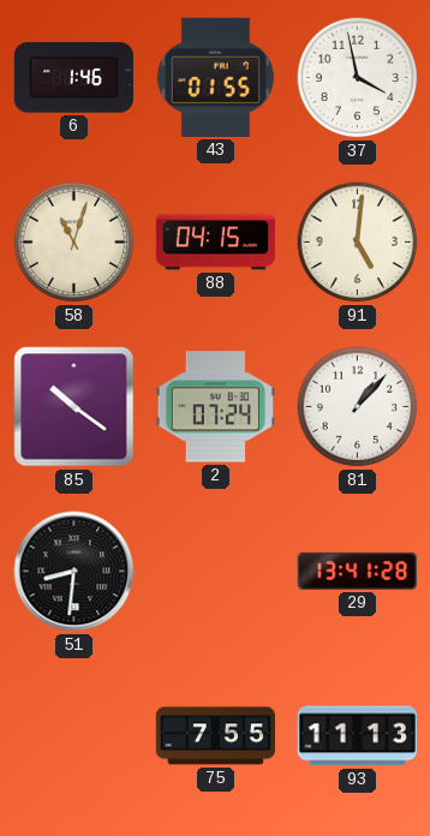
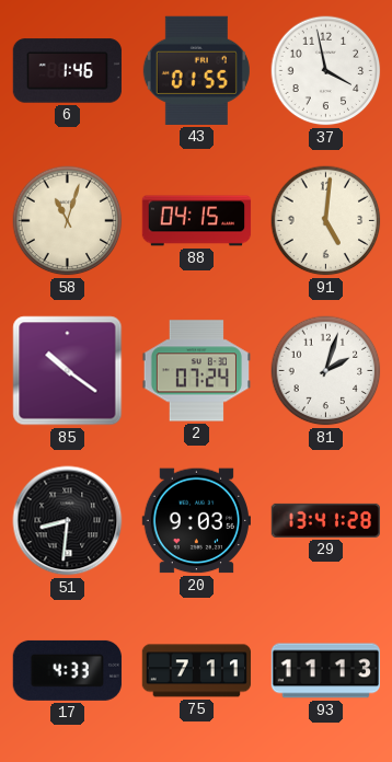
81: 1:07 -> 2:03
20: none -> 9:03
17: none -> 4:33
75: 7:55 -> 7:11
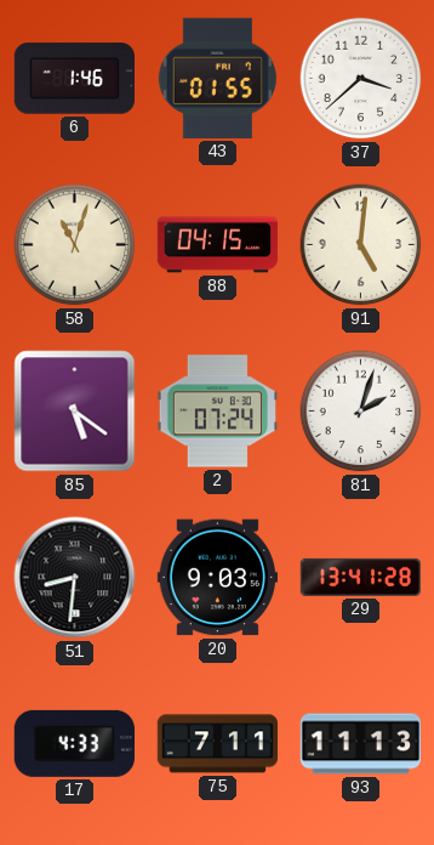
37: 3:58 -> 3:38
85: 10:21 -> 5:21
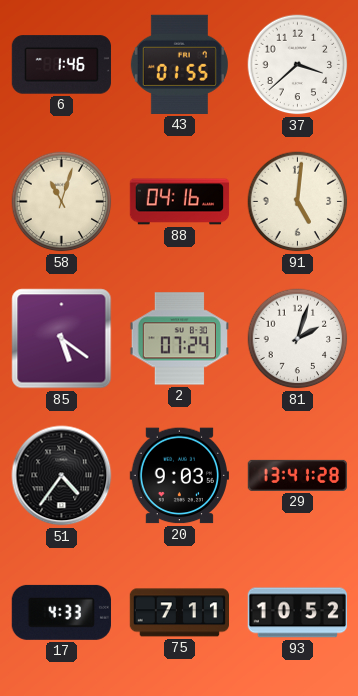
88: 04:15 -> 04:16
51: 8:31 -> 4:36
93: 11:13 -> 10:52
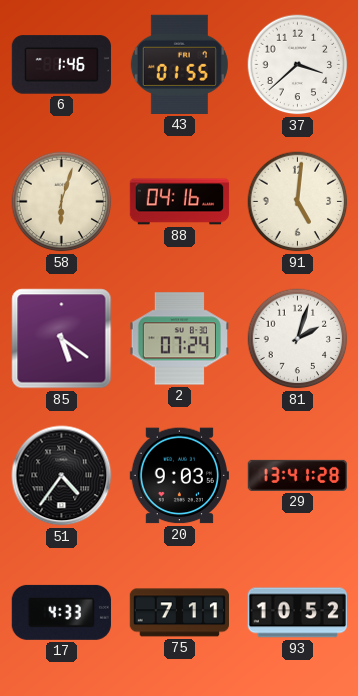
58: 11:03 -> 6:03
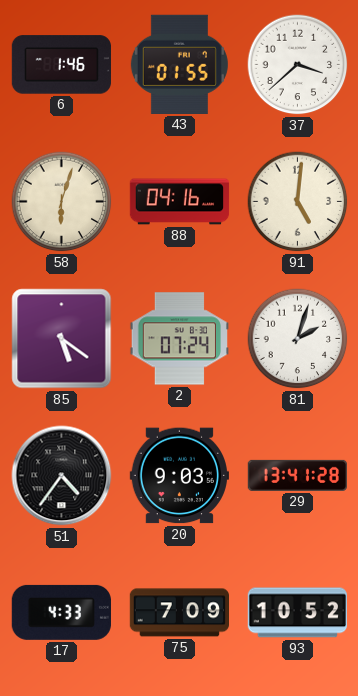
75: 7:11 -> 7:09
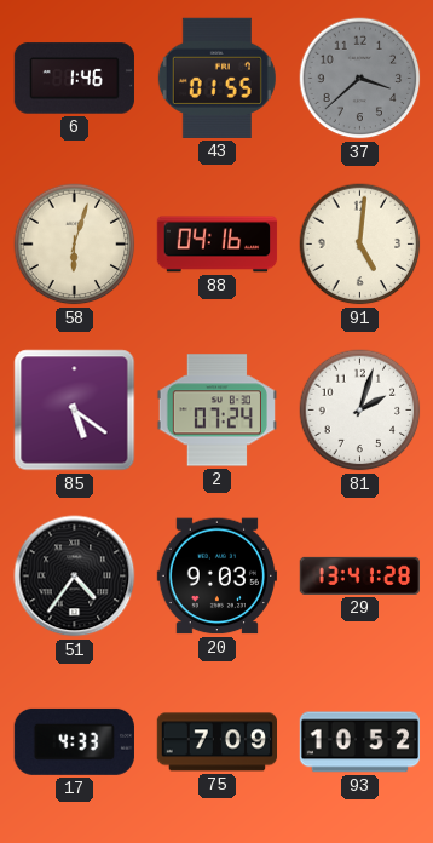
37 dial: white -> grey
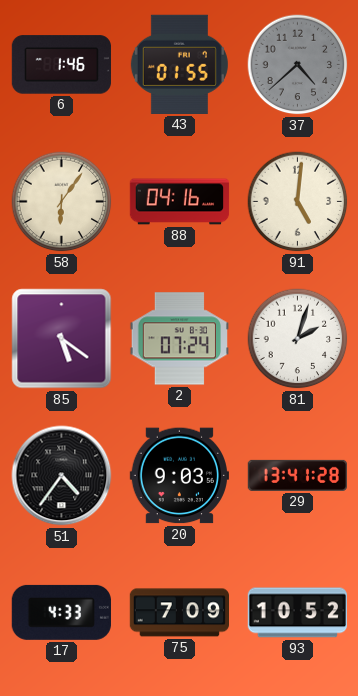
37: 3:38 -> 4:38
58: 6:03 -> 6:06
